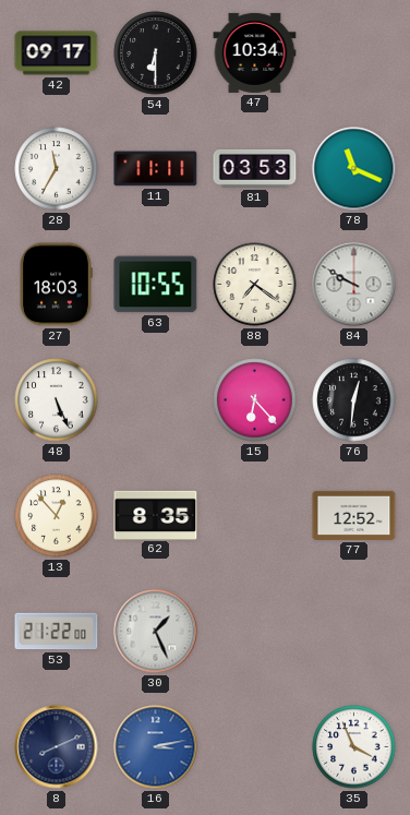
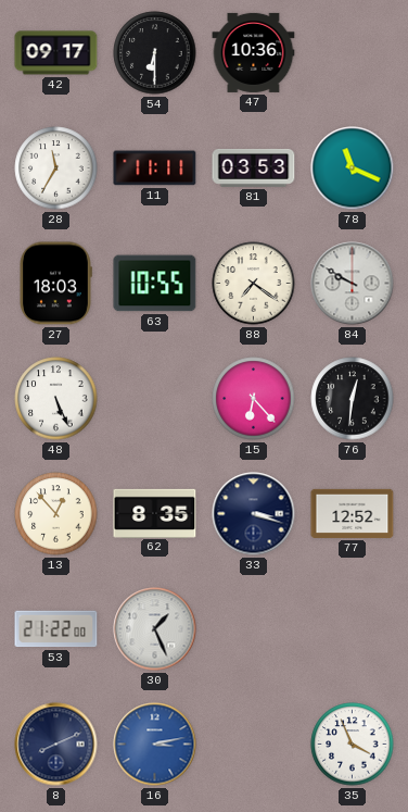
47: 10:34 -> 10:36
33: none -> 3:18
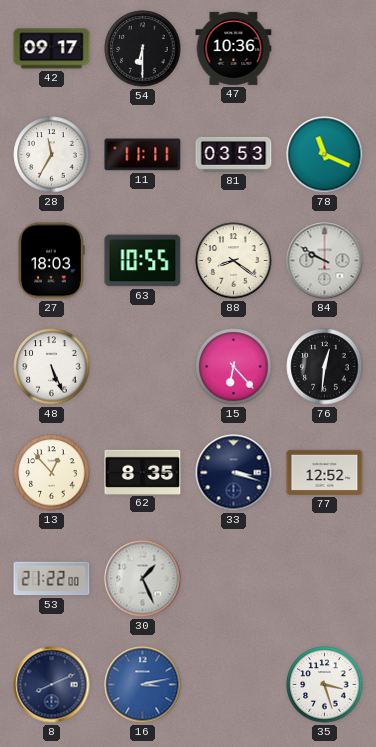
88: 7:21 -> 8:21
35: 3:56 -> 3:27
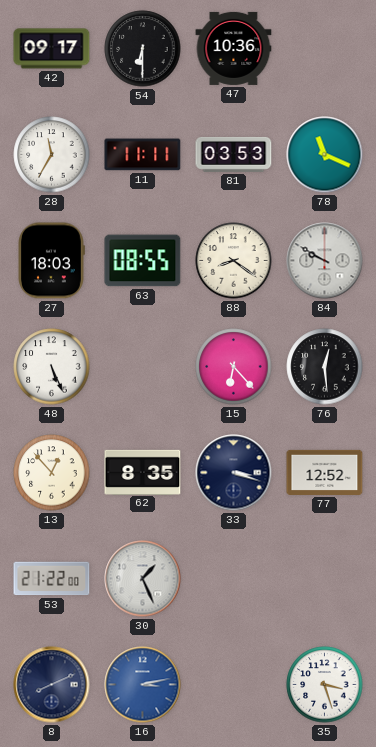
63: 10:55 -> 08:55
76: 12:31 -> 12:29
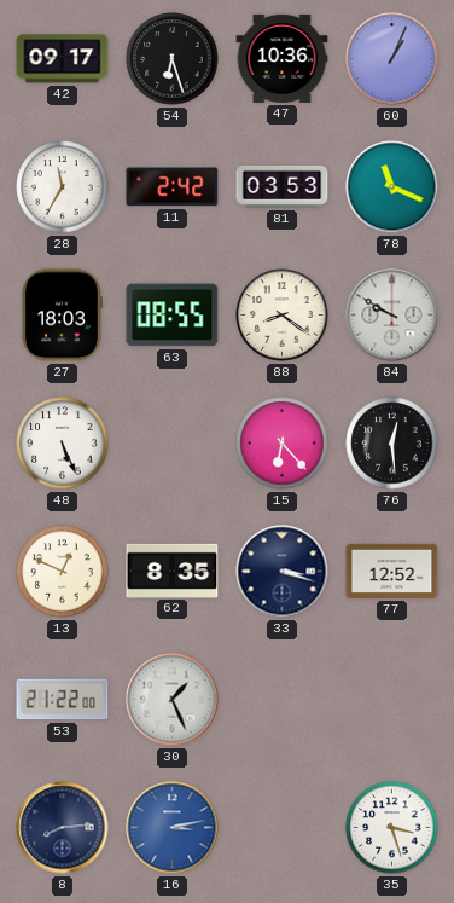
54: 6:30 -> 6:27
60: none -> 1:04
11: 11:11 -> 2:42
13: 12:53 -> 12:49
8: 8:11 -> 8:14
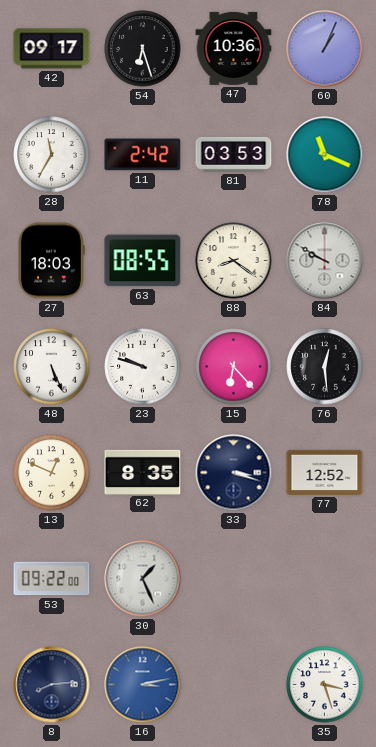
23: none -> 9:48
53: 21:22 -> 09:22
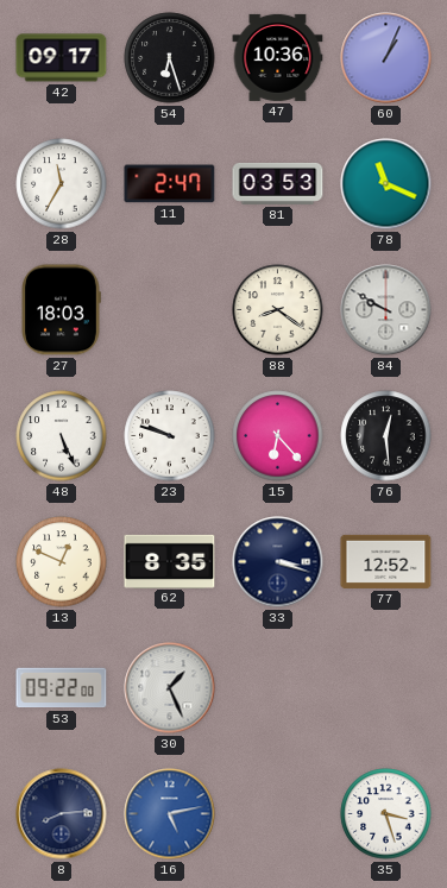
11: 2:42 -> 2:47
63: 08:55 -> none
16: 3:13 -> 5:13
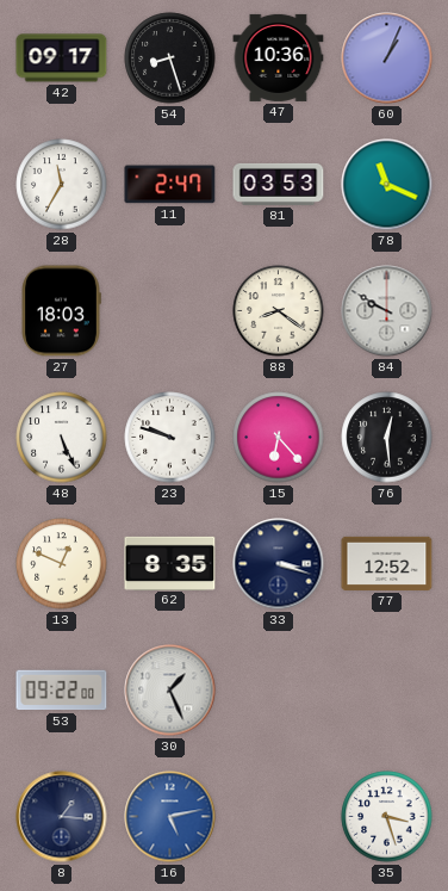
54: 6:27 -> 8:27
8: 8:14 -> 1:16
